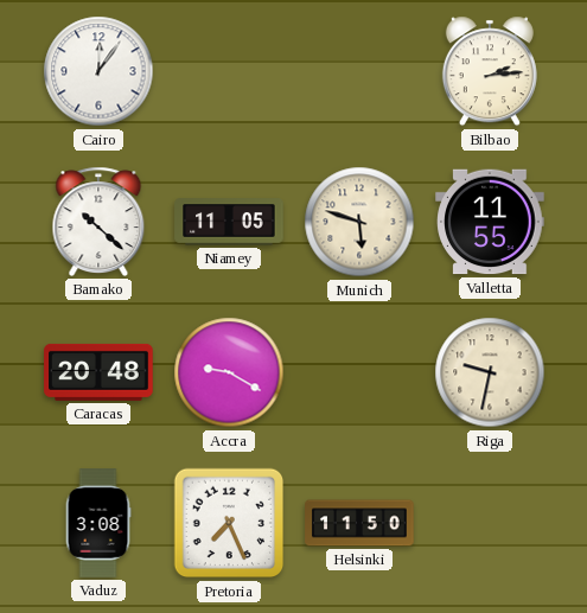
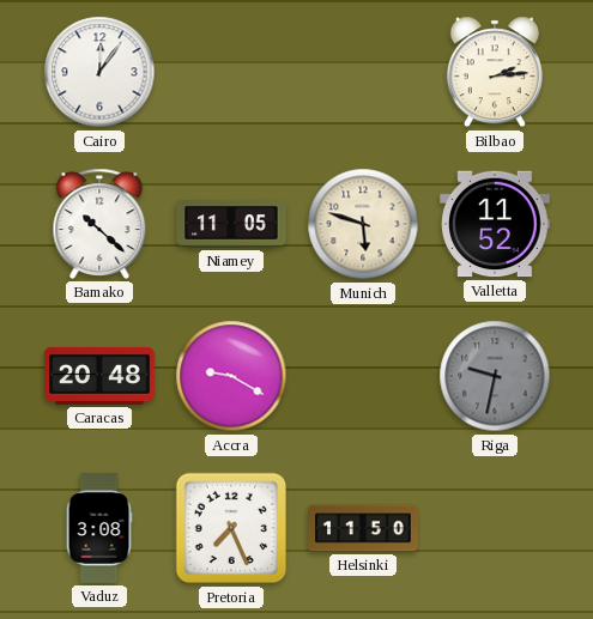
Valletta: 11:55 -> 11:52
Riga dial: cream -> grey
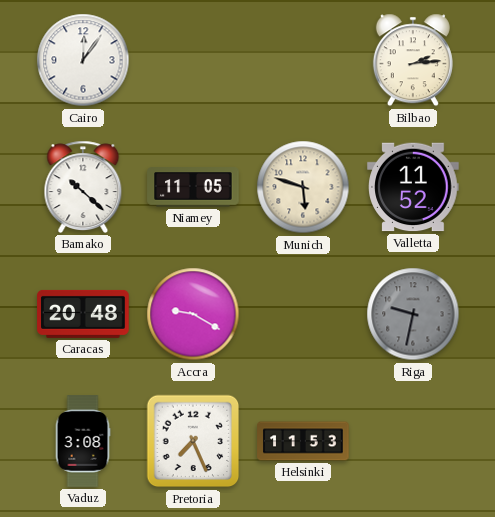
Helsinki: 11:50 -> 11:53
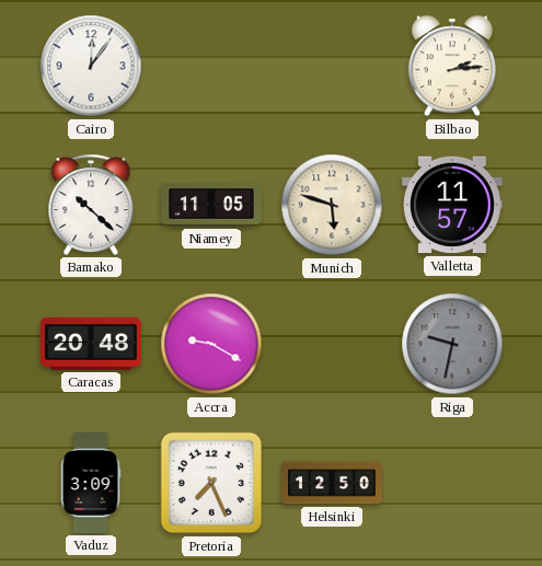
Valletta: 11:52 -> 11:57
Vaduz: 3:08 -> 3:09
Helsinki: 11:53 -> 12:50
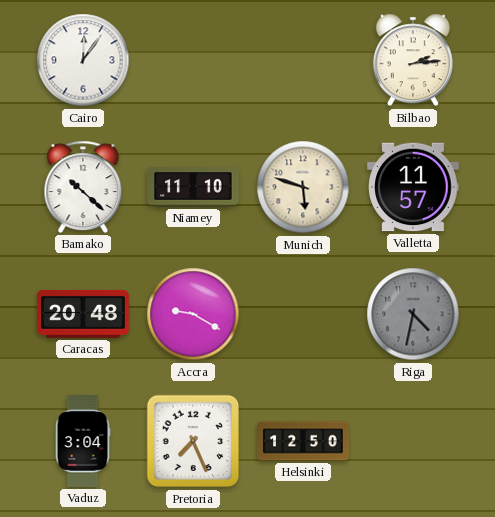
Niamey: 11:05 -> 11:10
Riga: 9:32 -> 4:32
Vaduz: 3:09 -> 3:04
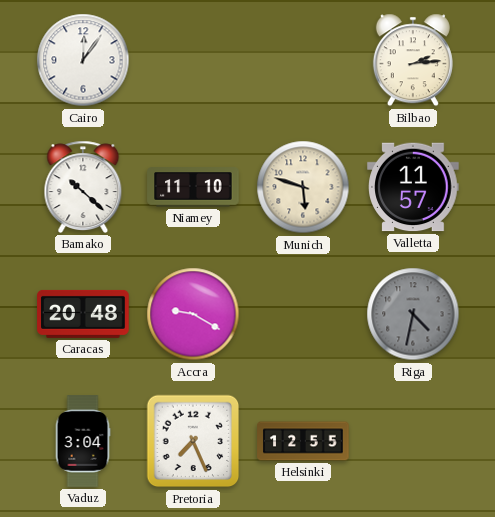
Helsinki: 12:50 -> 12:55
